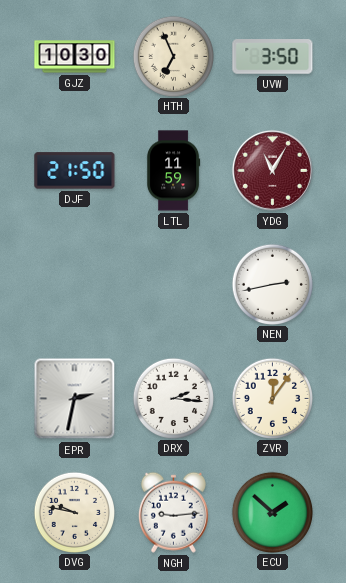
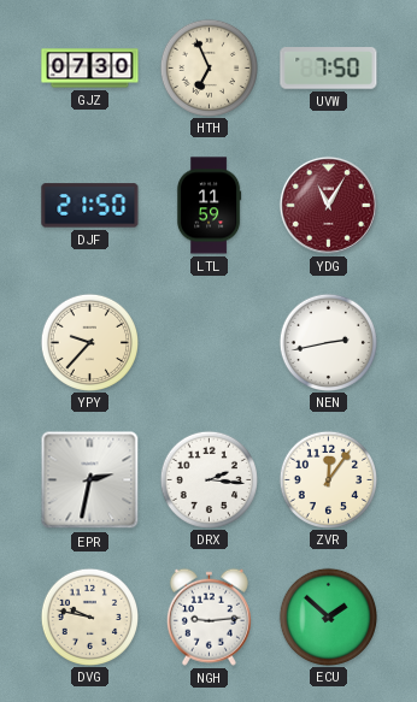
GJZ: 10:30 -> 07:30
UVW: 3:50 -> 7:50
YPY: none -> 9:37
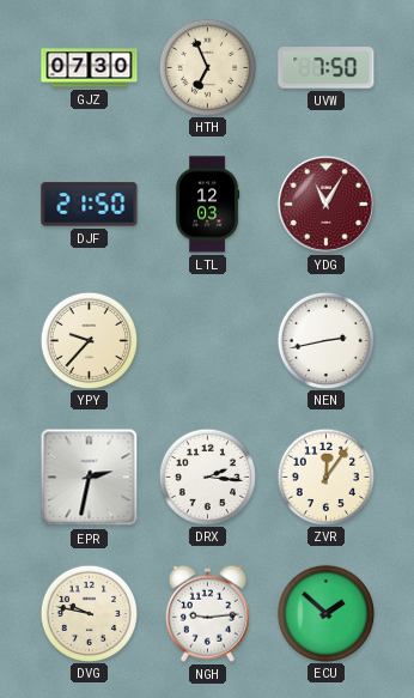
LTL: 11:59 -> 12:03
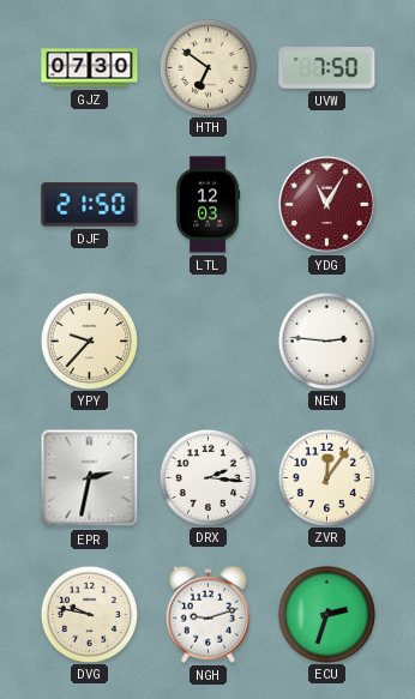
HTH: 6:56 -> 6:51
NEN: 2:43 -> 2:46
NGH: 9:14 -> 9:12
ECU: 1:52 -> 2:33
